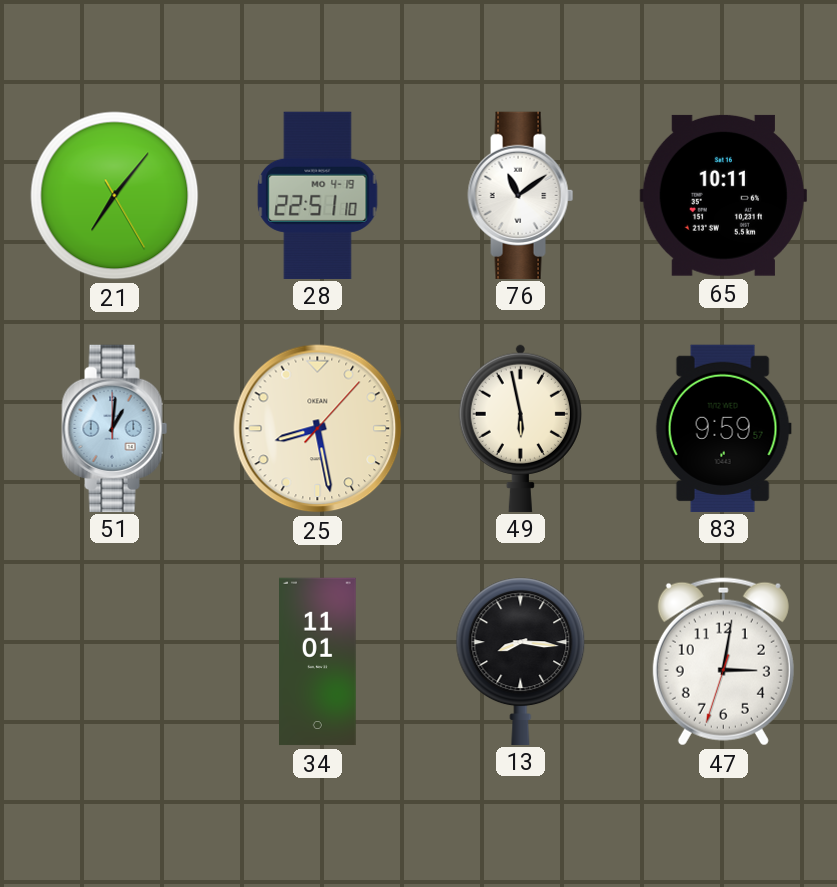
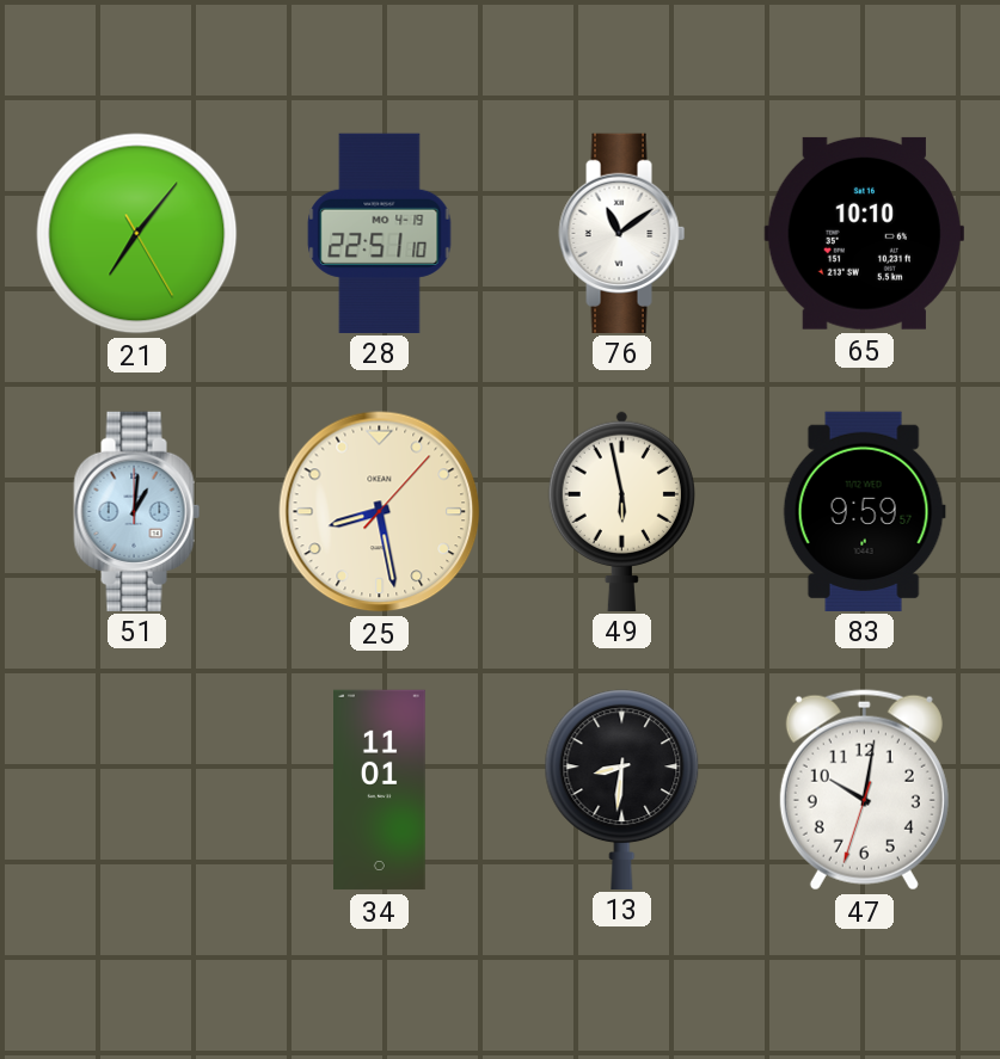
65: 10:11 -> 10:10
13: 8:16 -> 8:31
47: 3:01 -> 10:01
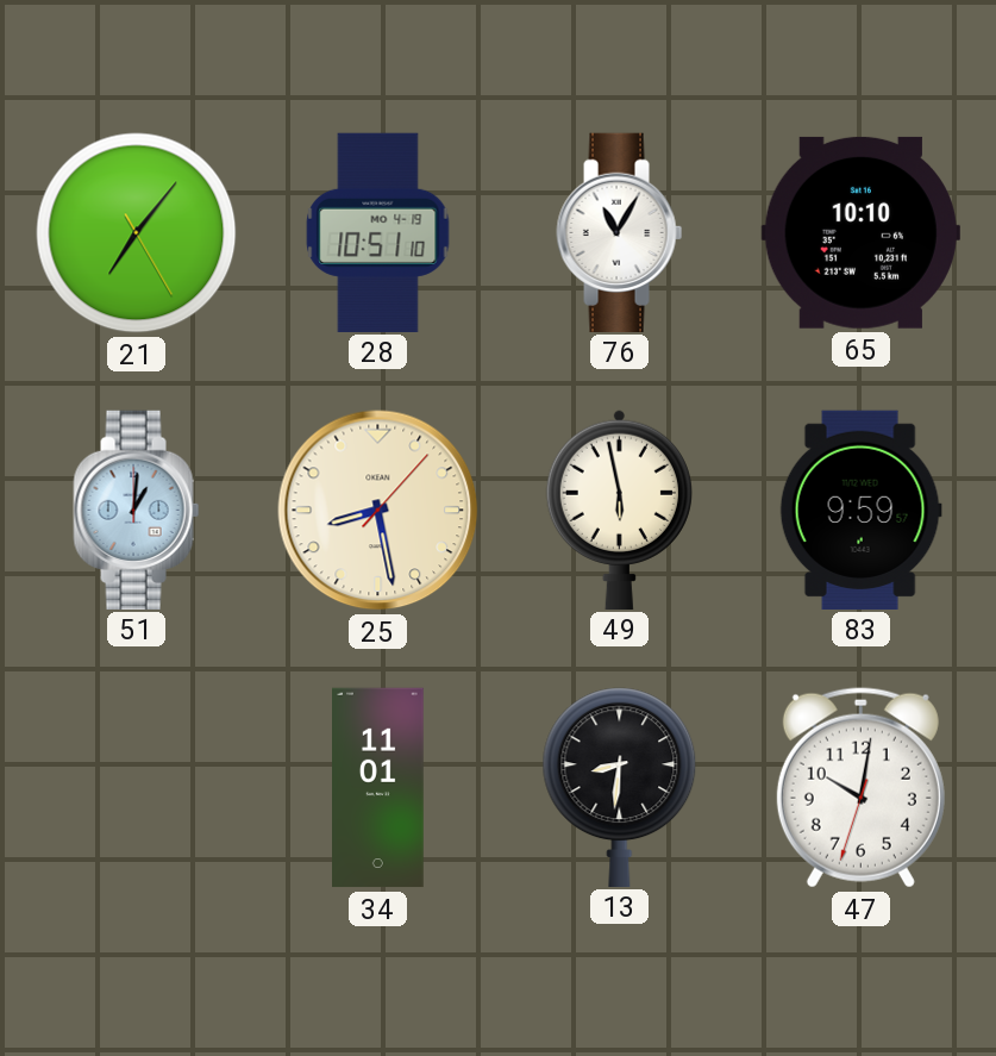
28: 22:51 -> 10:51
76: 11:09 -> 11:05
